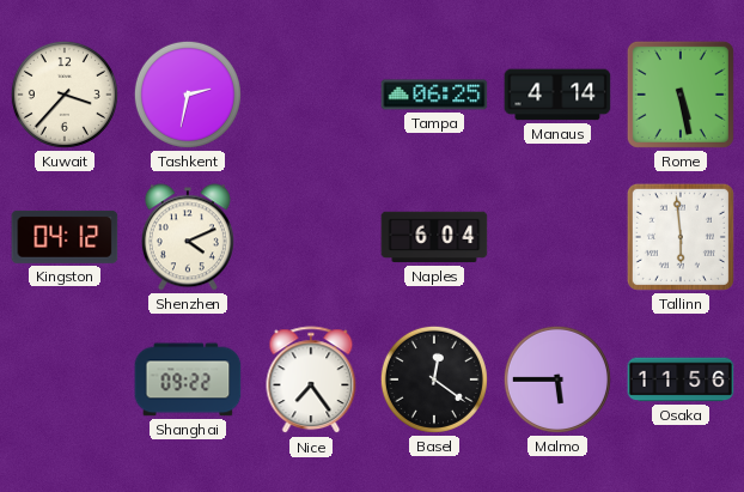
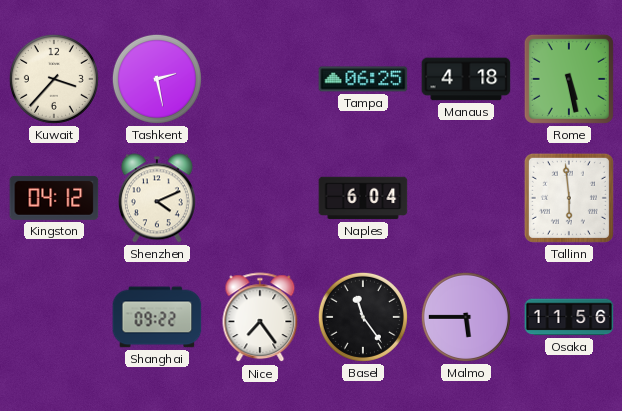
Tashkent: 2:32 -> 2:28
Manaus: 4:14 -> 4:18
Basel: 12:21 -> 11:24
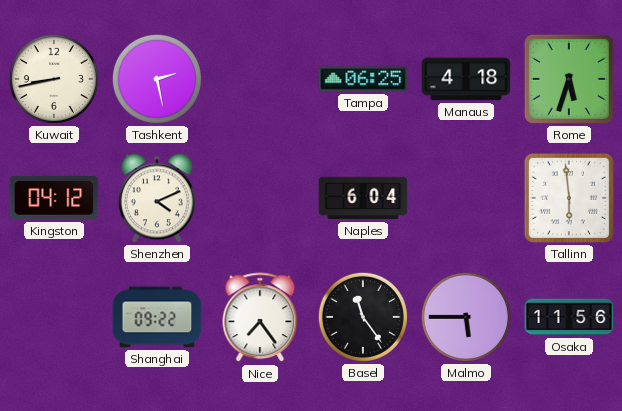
Kuwait: 3:37 -> 8:43
Rome: 5:28 -> 5:33
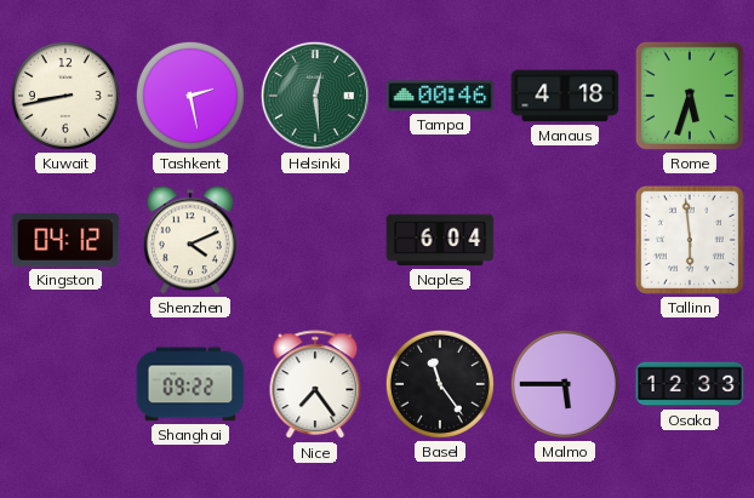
Helsinki: none -> 12:29
Tampa: 06:25 -> 00:46
Osaka: 11:56 -> 12:33
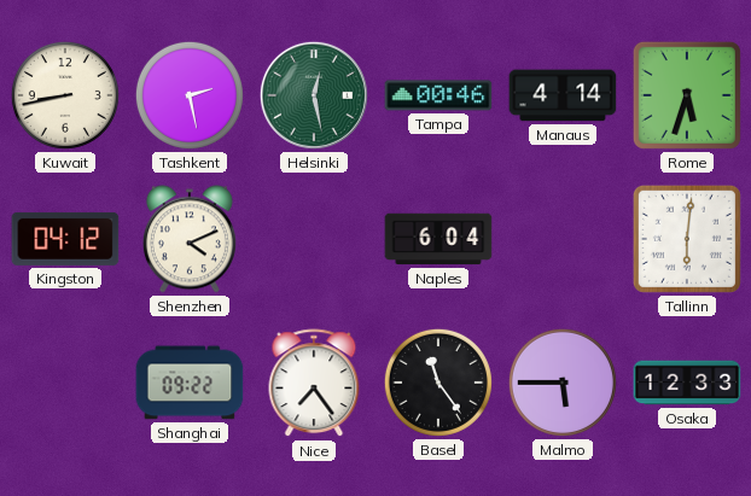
Helsinki: 12:29 -> 12:28
Manaus: 4:18 -> 4:14
Tallinn: 5:59 -> 6:01
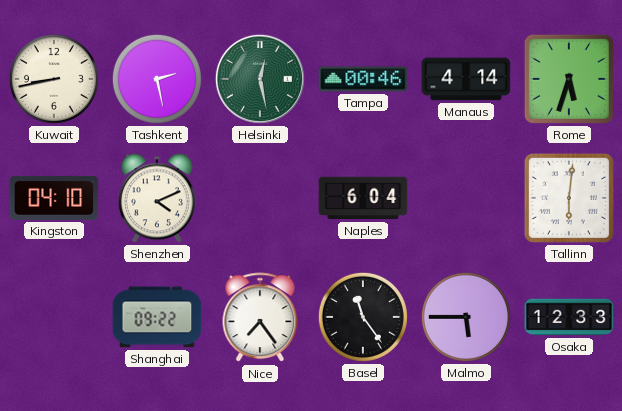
Kingston: 04:12 -> 04:10
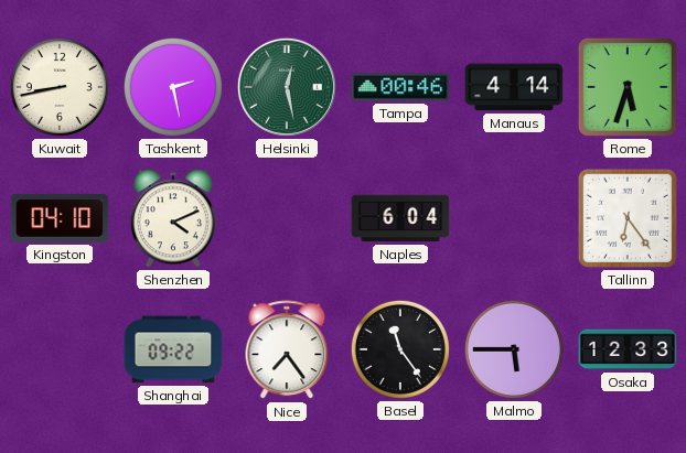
Tallinn: 6:01 -> 6:24
